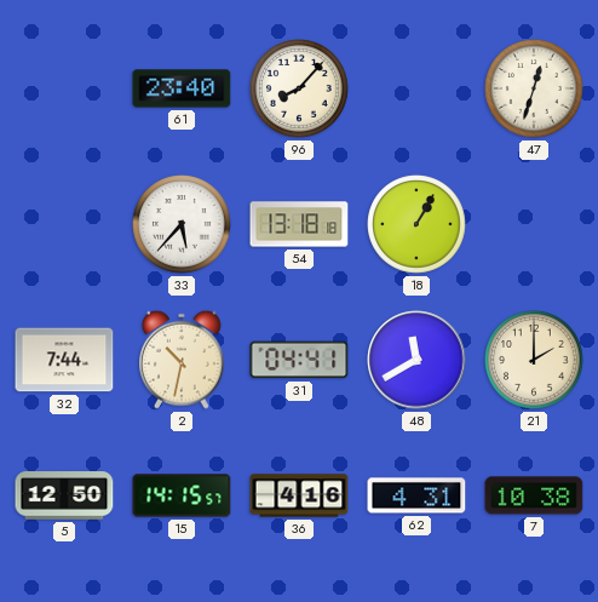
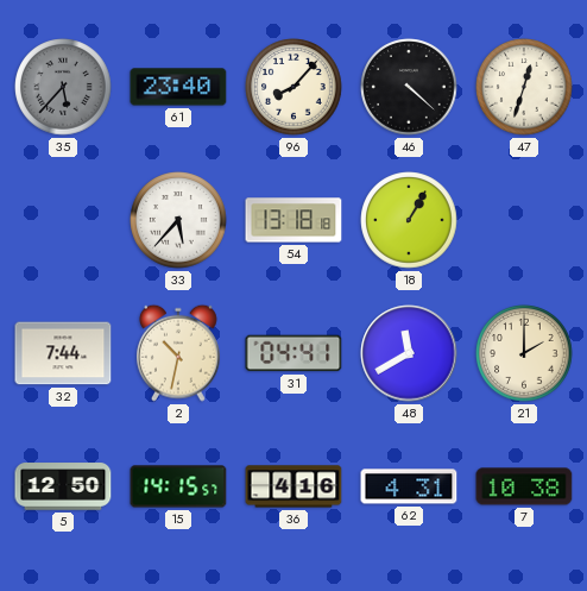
35: none -> 5:37
46: none -> 4:22
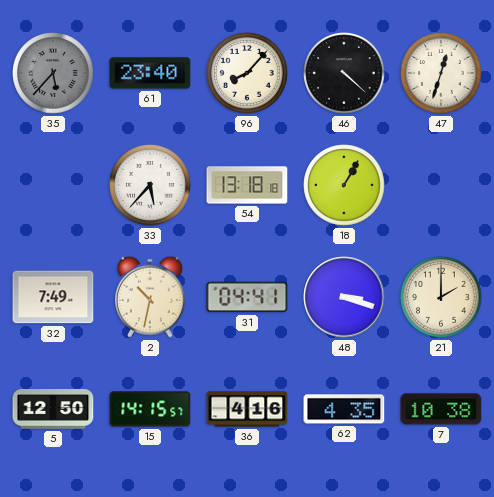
32: 7:44 -> 7:49
48: 11:40 -> 3:18
62: 4:31 -> 4:35
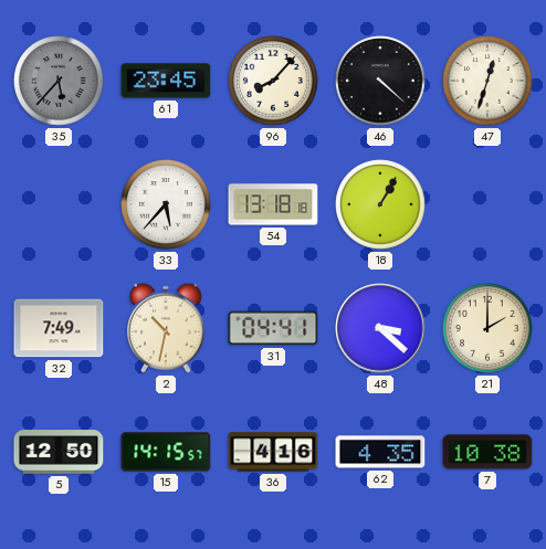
61: 23:40 -> 23:45
48: 3:18 -> 3:22
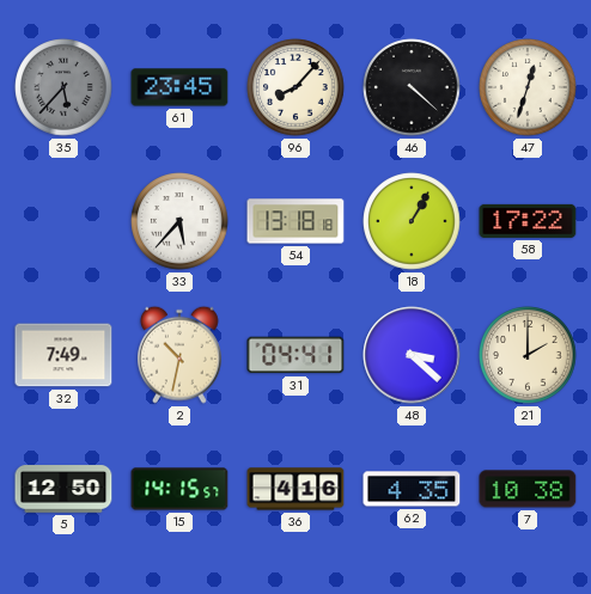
58: none -> 17:22
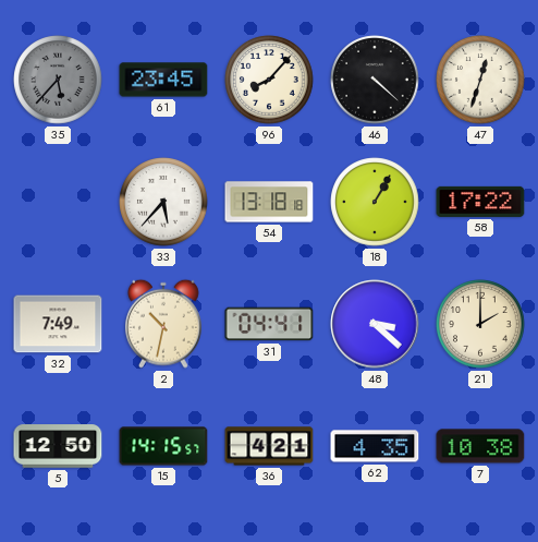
36: 4:16 -> 4:21
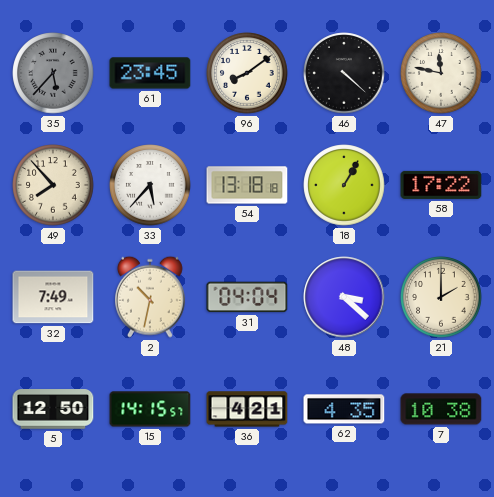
96: 8:07 -> 8:09
47: 12:33 -> 11:47
49: none -> 7:53
31: 04:41 -> 04:04
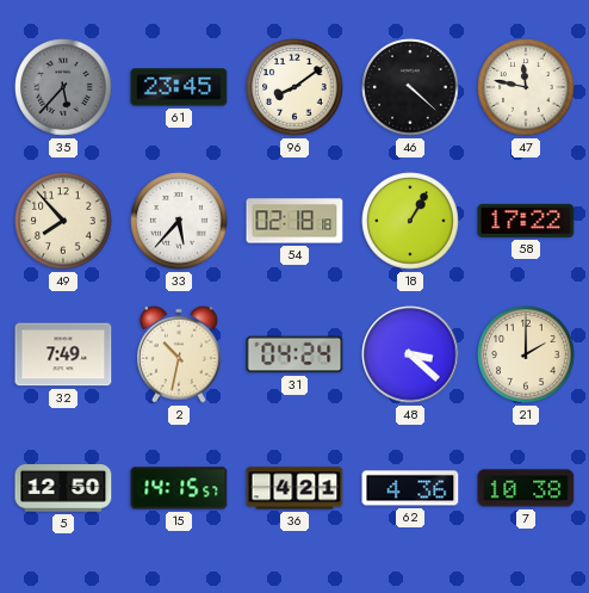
54: 13:18 -> 02:18
31: 04:04 -> 04:24
62: 4:35 -> 4:36
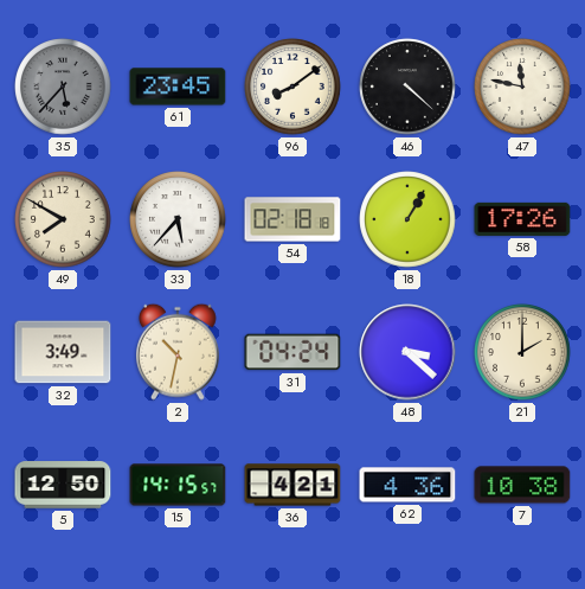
49: 7:53 -> 7:50
58: 17:22 -> 17:26
32: 7:49 -> 3:49
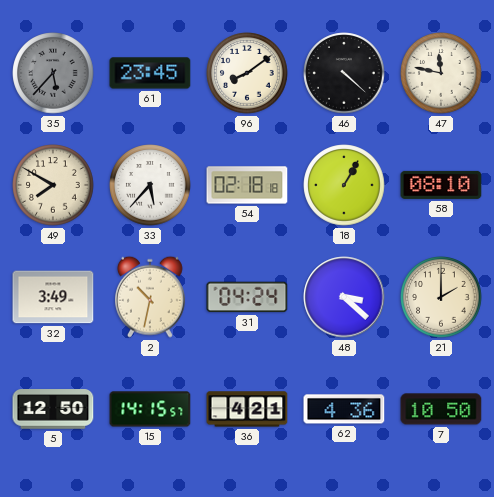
58: 17:26 -> 08:10
7: 10:38 -> 10:50
